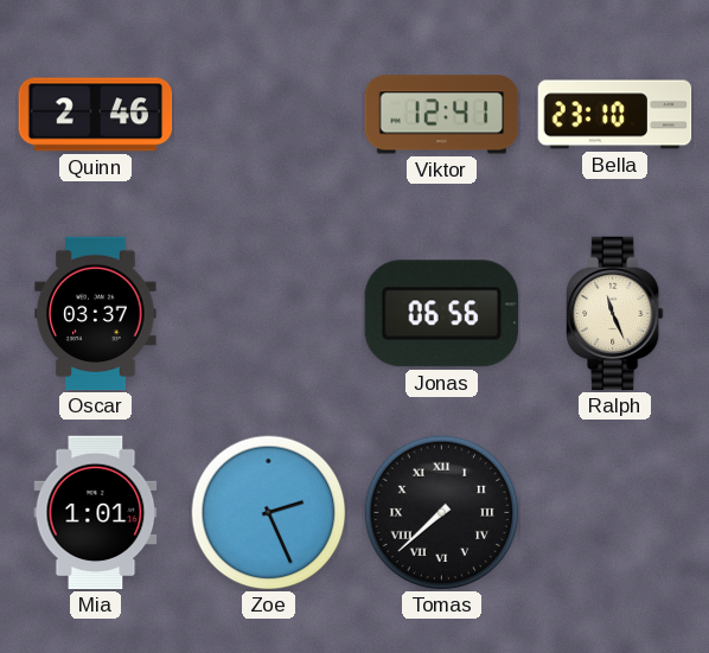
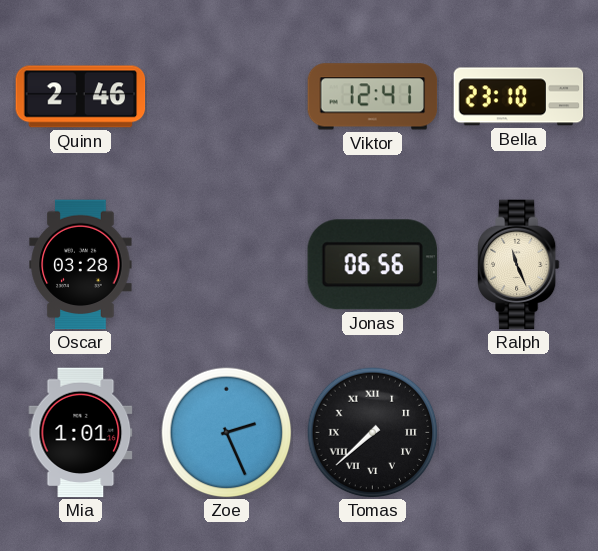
Oscar: 03:37 -> 03:28
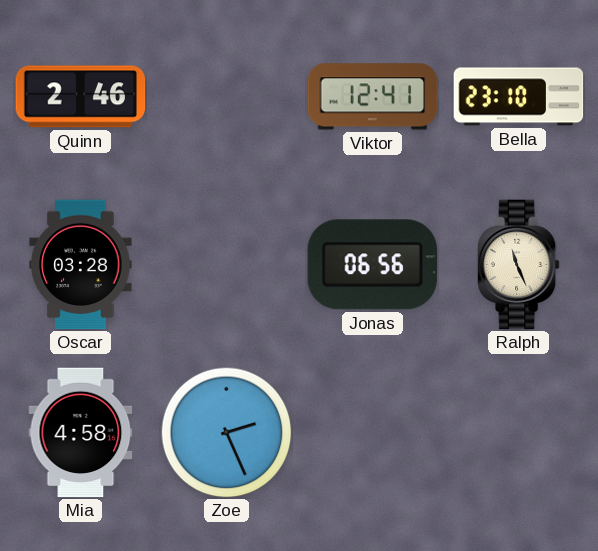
Mia: 1:01 -> 4:58
Tomas: 7:38 -> none
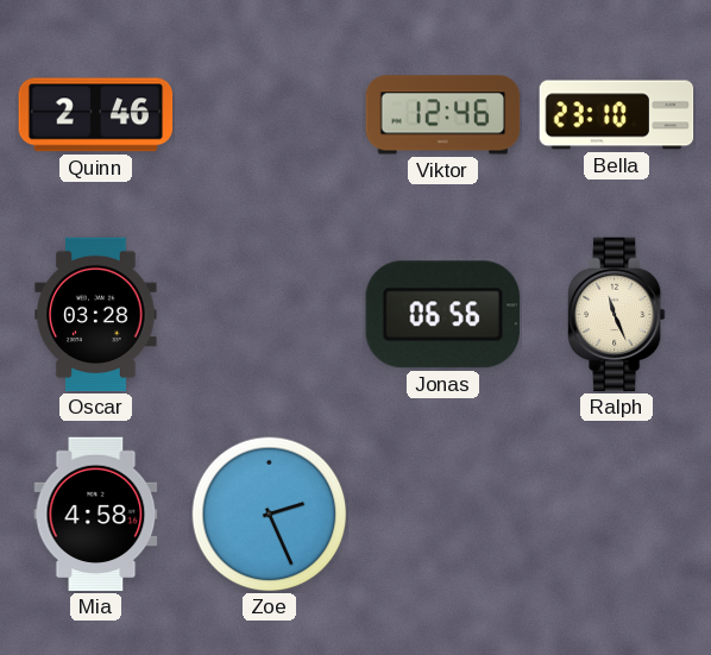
Viktor: 12:41 -> 12:46
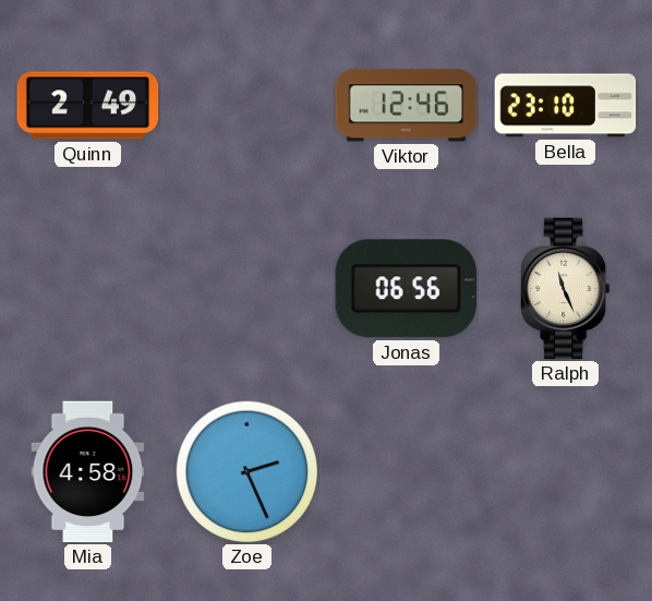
Quinn: 2:46 -> 2:49
Oscar: 03:28 -> none
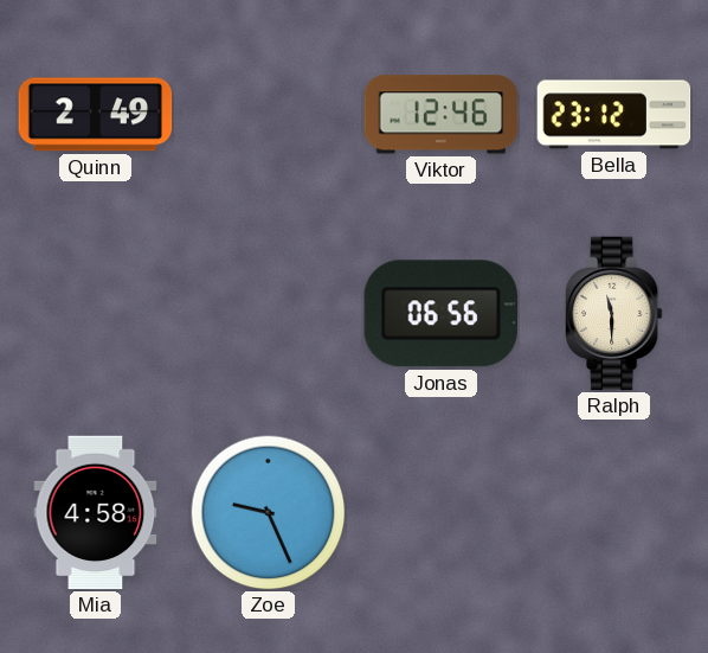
Bella: 23:10 -> 23:12
Ralph: 11:26 -> 11:30
Zoe: 2:26 -> 9:26
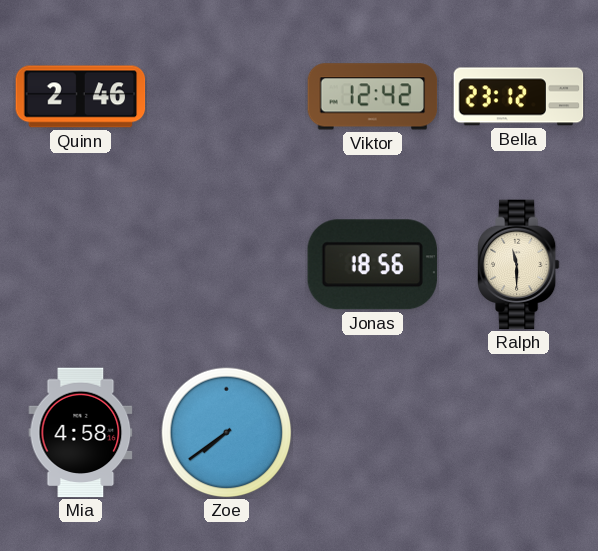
Quinn: 2:49 -> 2:46
Viktor: 12:46 -> 12:42
Jonas: 06:56 -> 18:56
Zoe: 9:26 -> 7:39
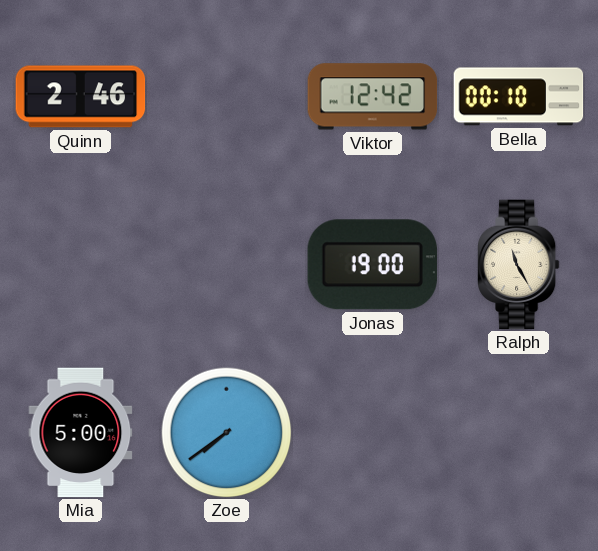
Bella: 23:12 -> 00:10
Jonas: 18:56 -> 19:00
Ralph: 11:30 -> 11:25
Mia: 4:58 -> 5:00
